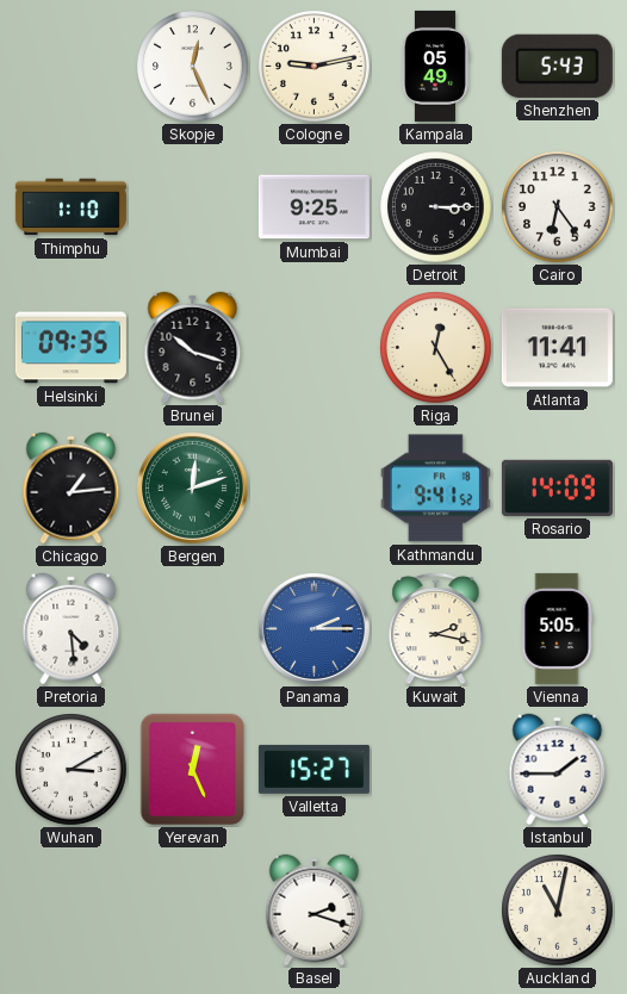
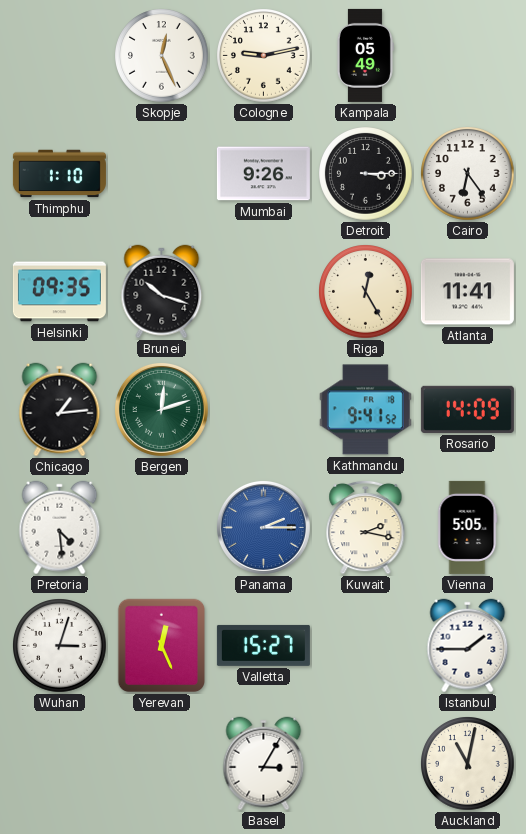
Shenzhen: 5:43 -> none
Mumbai: 9:25 -> 9:26
Wuhan: 3:10 -> 3:03
Basel: 2:18 -> 3:05
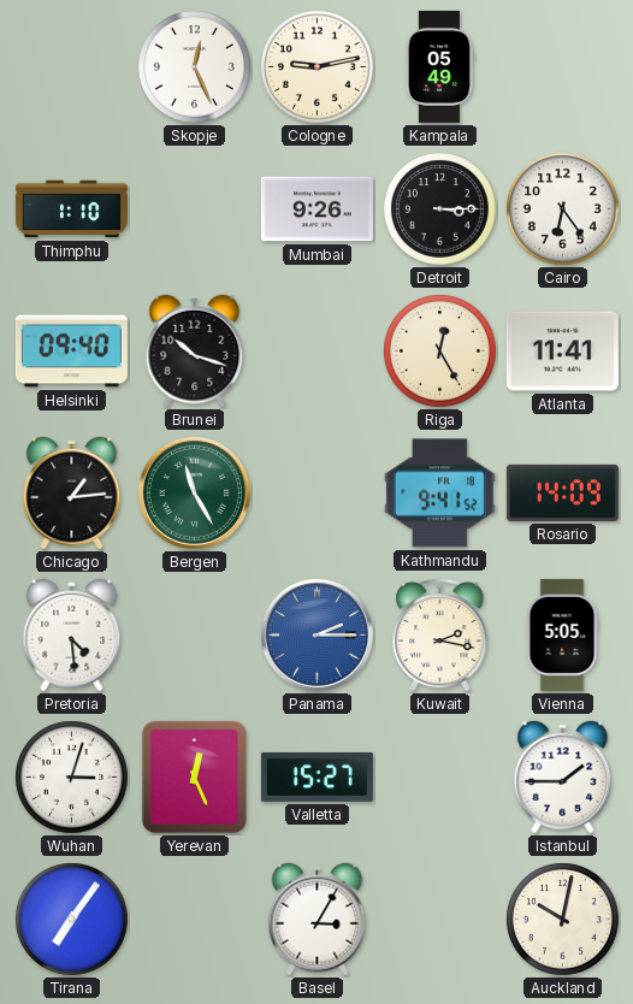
Helsinki: 09:35 -> 09:40
Bergen: 12:12 -> 11:25
Tirana: none -> 7:06
Auckland: 11:02 -> 10:02
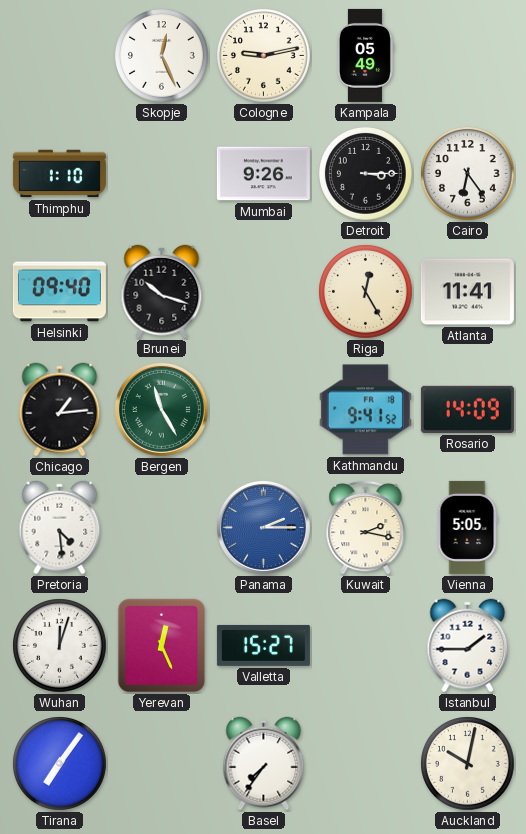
Wuhan: 3:03 -> 12:03
Basel: 3:05 -> 7:36
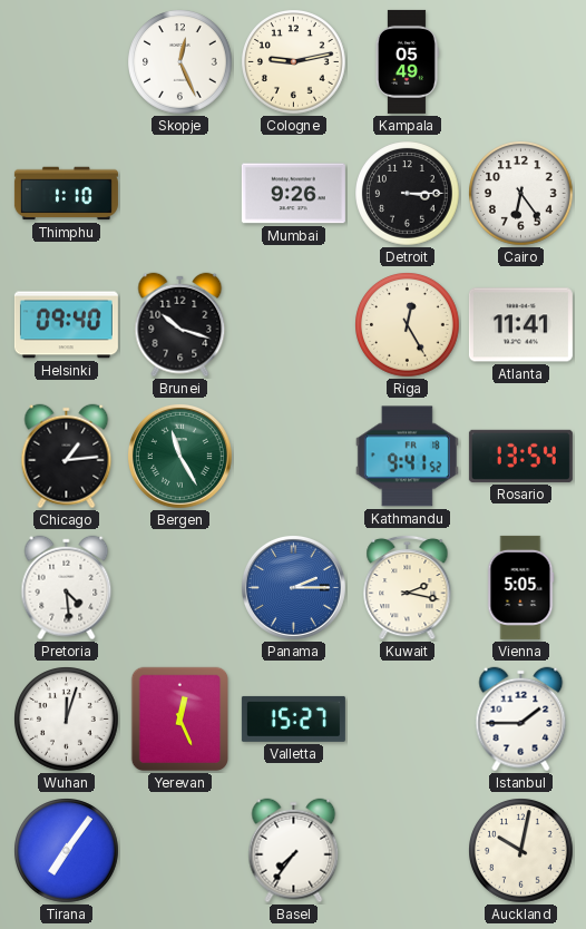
Rosario: 14:09 -> 13:54
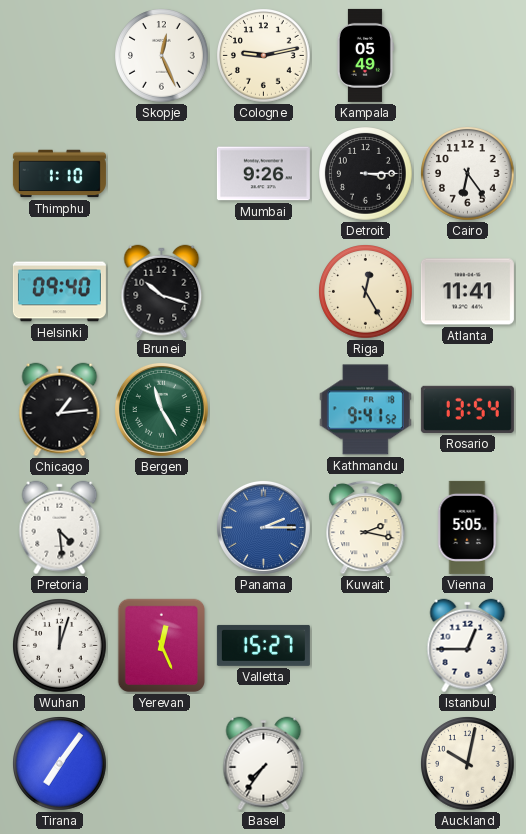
Istanbul: 1:45 -> 12:45
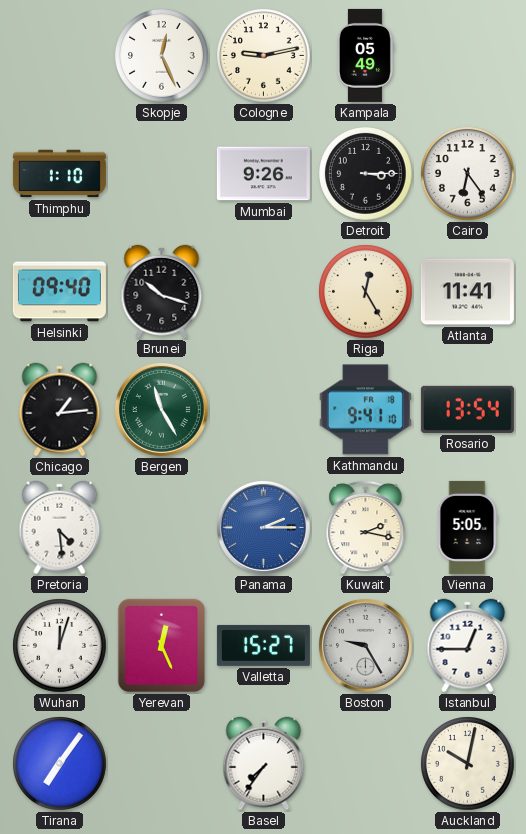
Kathmandu: 9:41:52 -> 9:41:10
Boston: none -> 9:25
